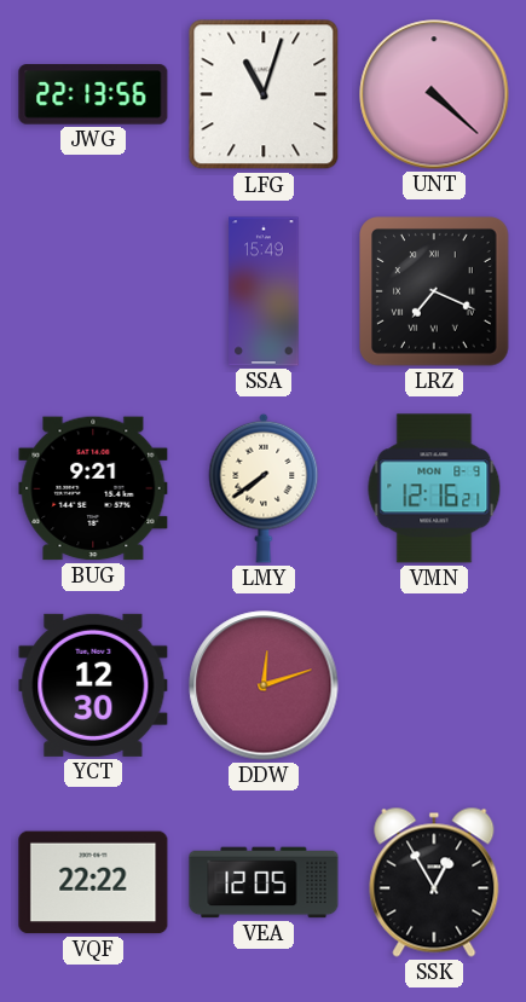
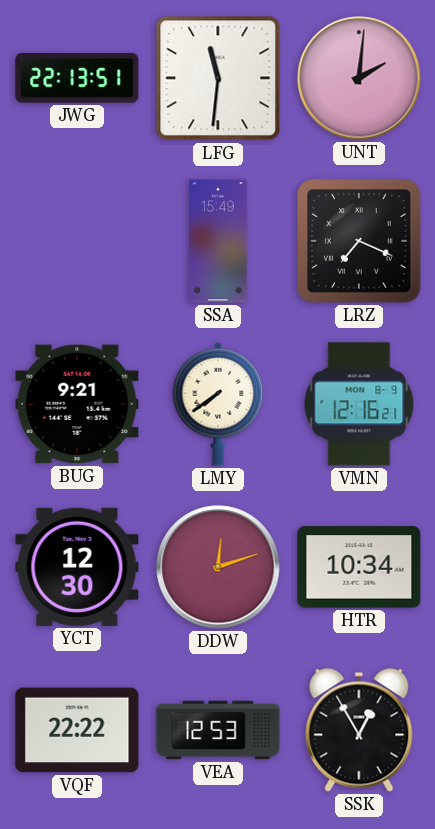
JWG: 22:13:56 -> 22:13:51
LFG: 11:03 -> 11:31
UNT: 4:22 -> 2:01
HTR: none -> 10:34
VEA: 12:05 -> 12:53
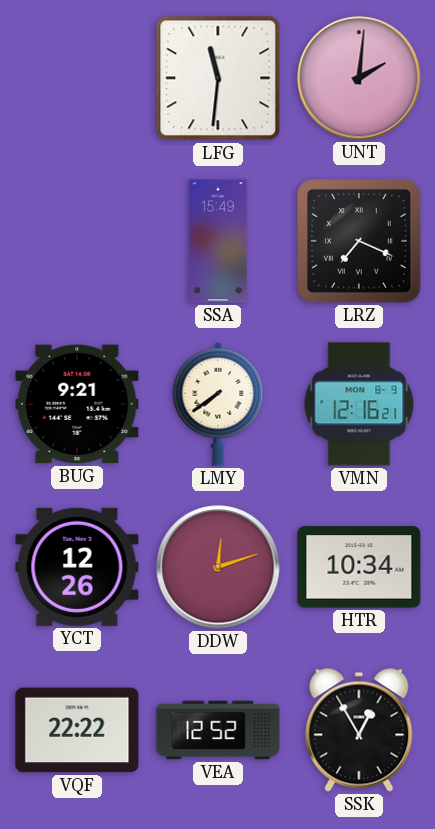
JWG: 22:13 -> none
YCT: 12:30 -> 12:26
VEA: 12:53 -> 12:52
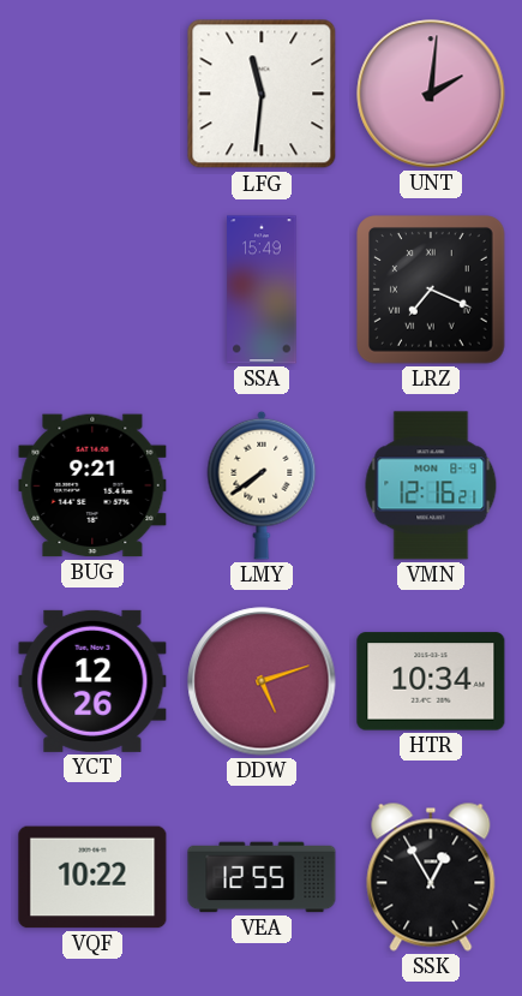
DDW: 12:12 -> 5:12
VQF: 22:22 -> 10:22
VEA: 12:52 -> 12:55
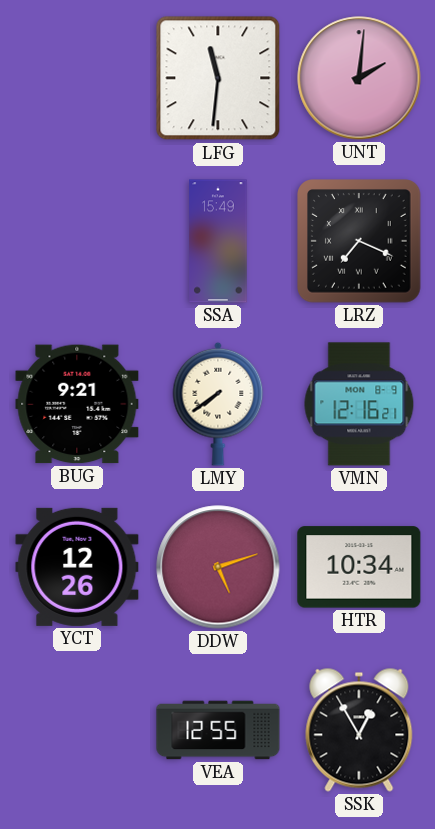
VQF: 10:22 -> none
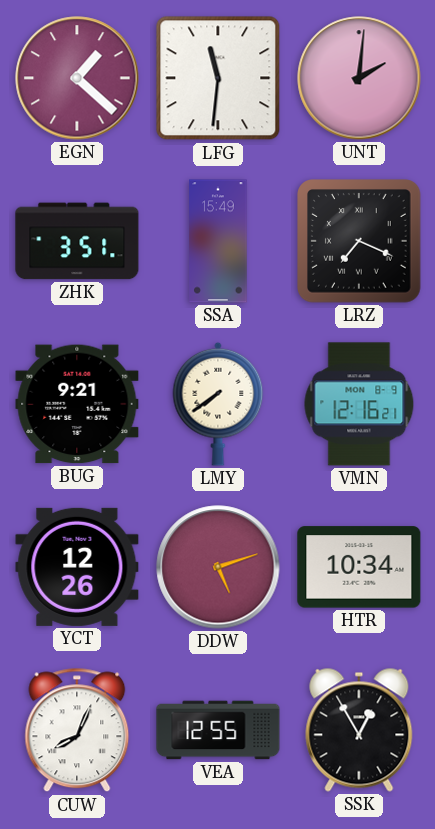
EGN: none -> 1:22
ZHK: none -> 3:51
CUW: none -> 8:04
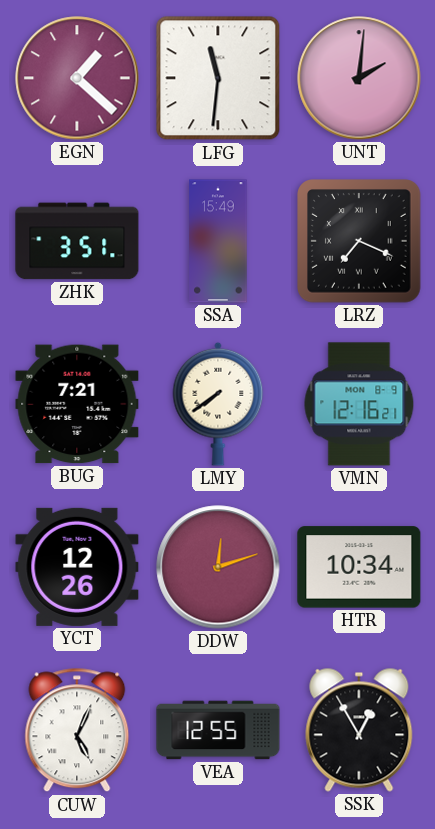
BUG: 9:21 -> 7:21
DDW: 5:12 -> 12:12
CUW: 8:04 -> 5:04
